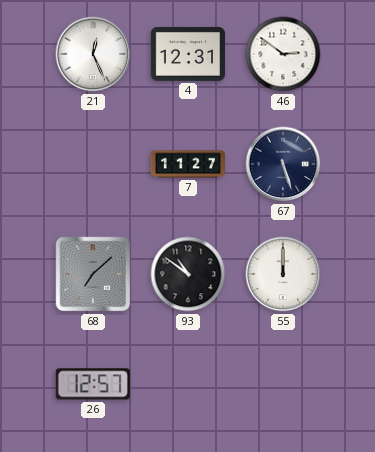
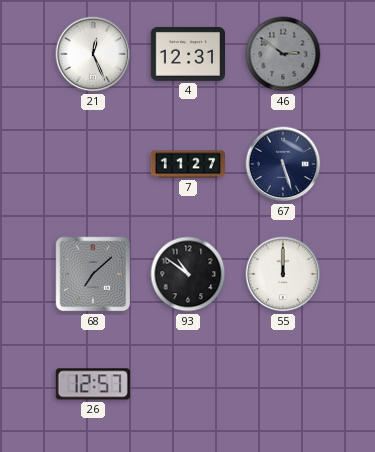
46 dial: white -> grey
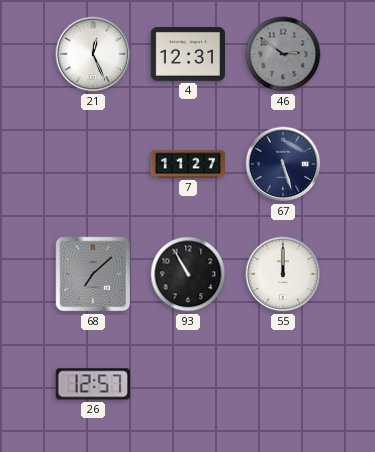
93: 10:51 -> 10:55
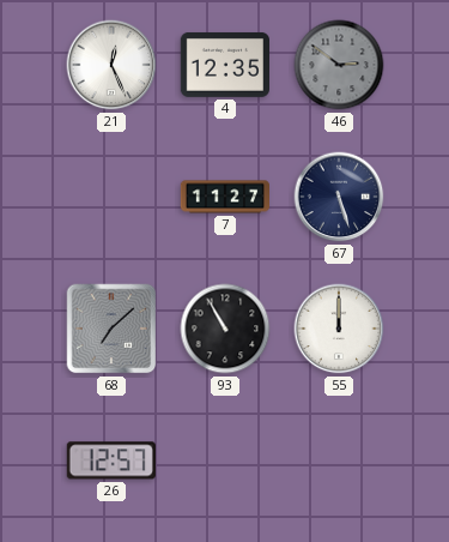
4: 12:31 -> 12:35
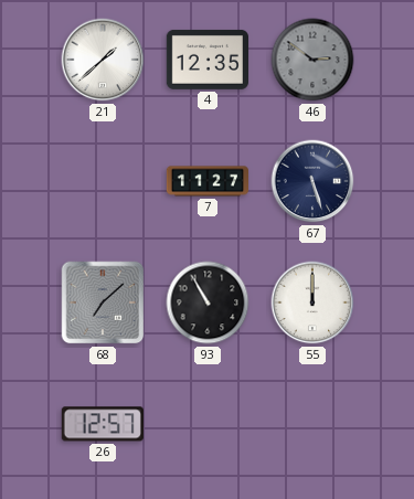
21: 12:26 -> 1:38
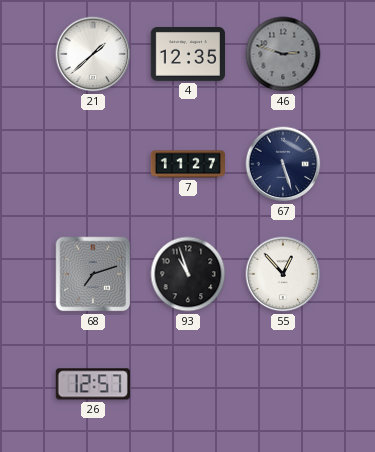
46: 2:51 -> 2:48
68: 7:08 -> 7:12
93: 10:55 -> 10:57
55: 12:00 -> 12:53
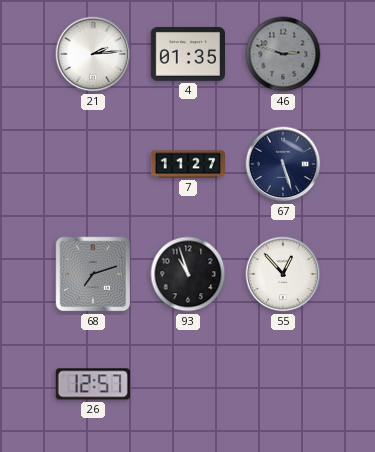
21: 1:38 -> 2:14
4: 12:35 -> 01:35
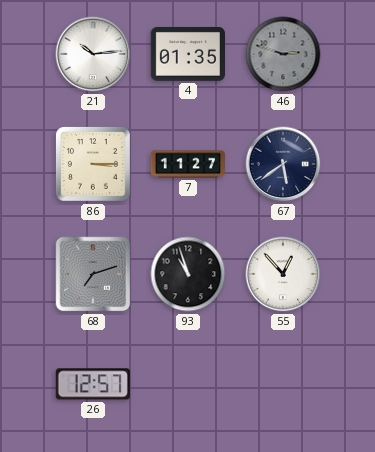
21: 2:14 -> 10:14
86: none -> 3:15
67: 5:27 -> 5:39
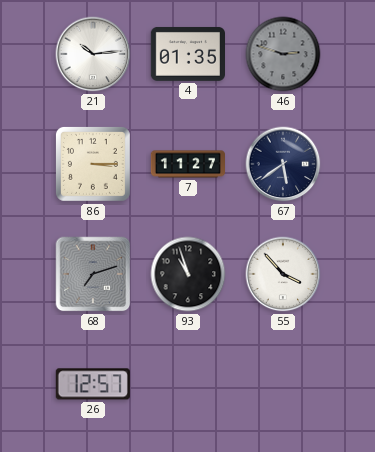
55: 12:53 -> 3:53
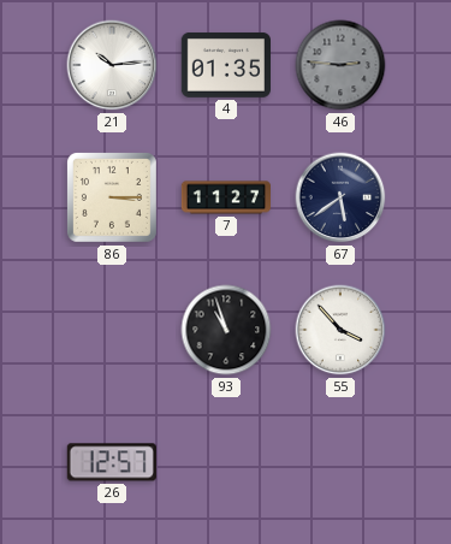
46: 2:48 -> 2:46
68: 7:12 -> none
